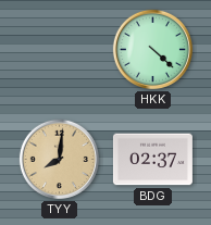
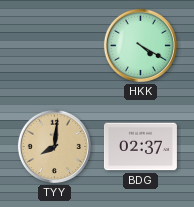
HKK: 4:22 -> 4:20
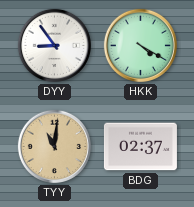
DYY: none -> 8:54
TYY: 8:01 -> 11:01
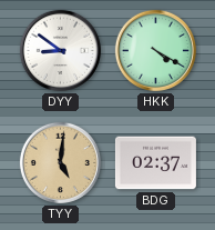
DYY: 8:54 -> 8:51
TYY: 11:01 -> 5:01
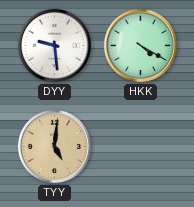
DYY: 8:51 -> 9:29
BDG: 02:37 -> none
